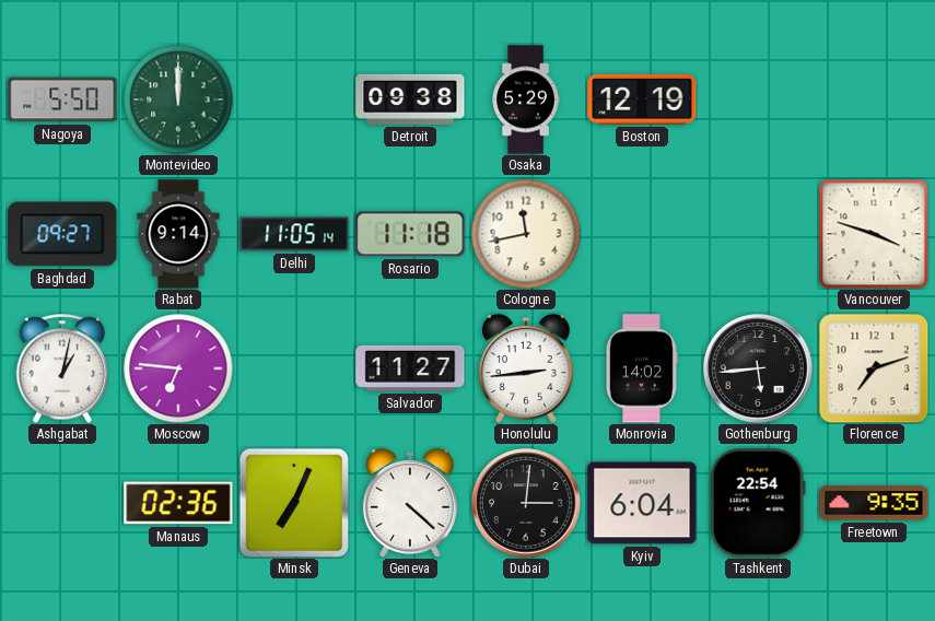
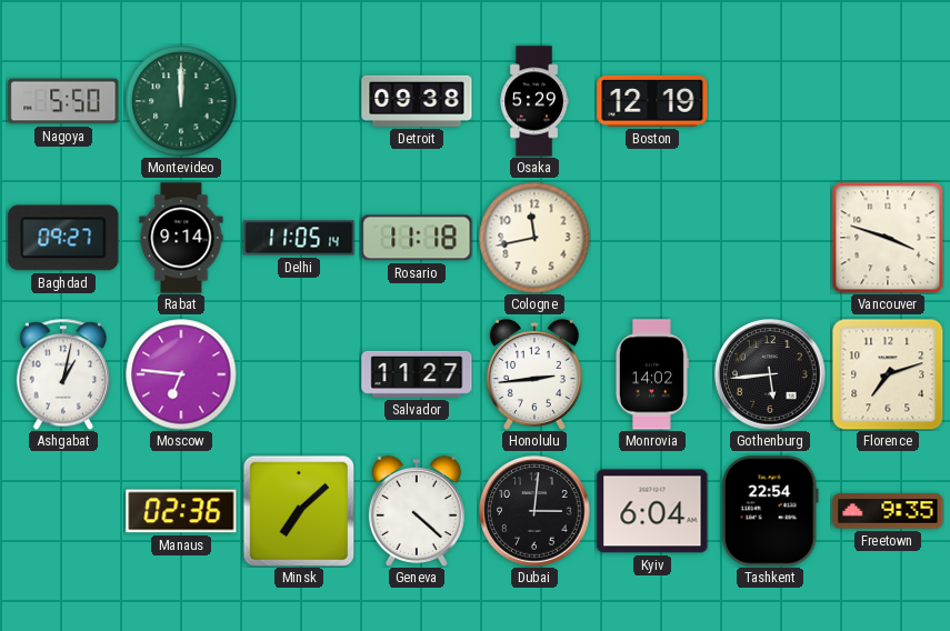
Minsk: 7:04 -> 7:08
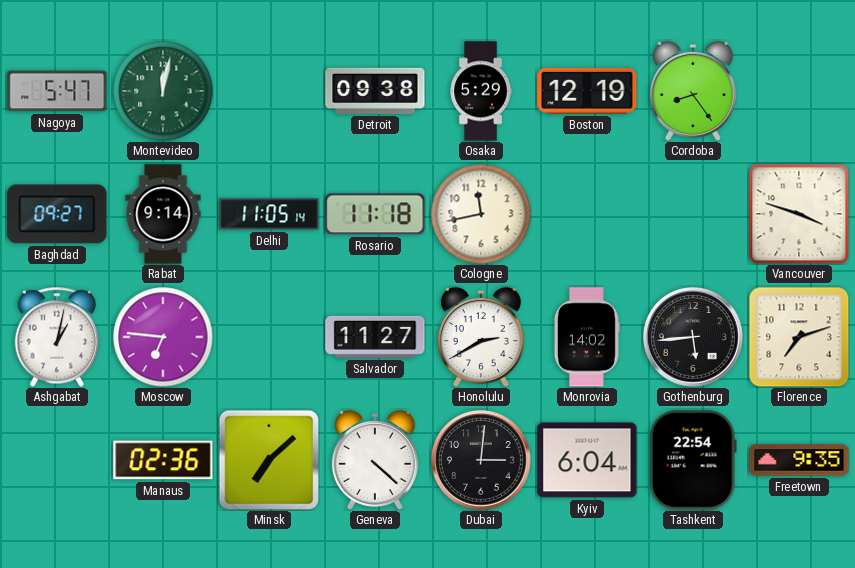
Nagoya: 5:50 -> 5:47
Montevideo: 12:00 -> 12:02
Cordoba: none -> 8:24
Honolulu: 2:44 -> 2:40
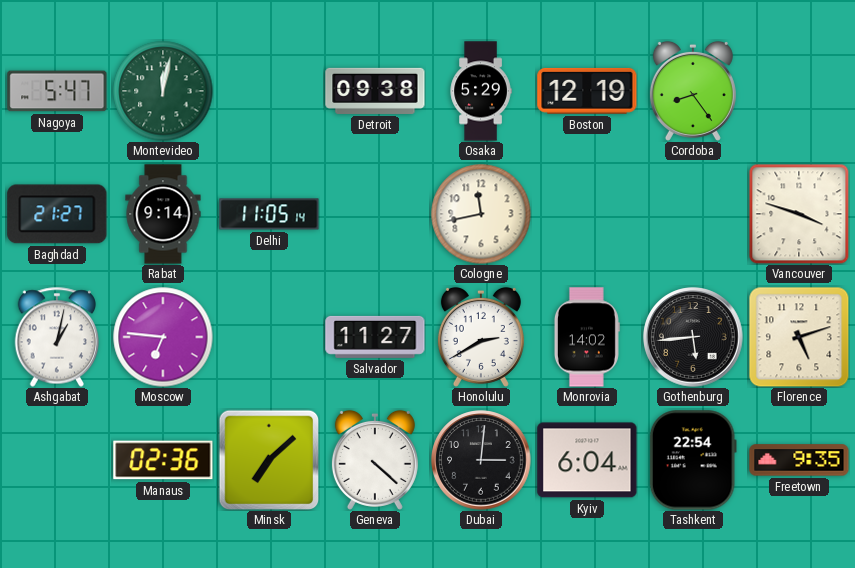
Baghdad: 09:27 -> 21:27
Rosario: 11:18 -> none
Florence: 7:12 -> 5:12
